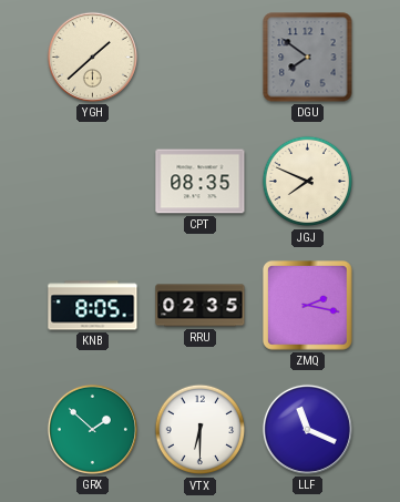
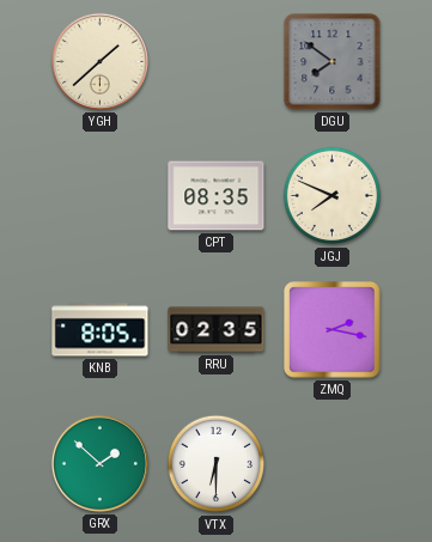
LLF: 11:19 -> none
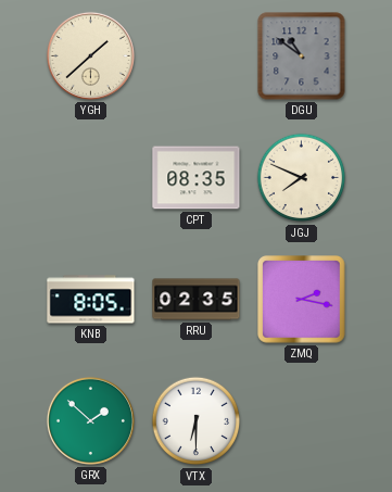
DGU: 7:51 -> 10:51
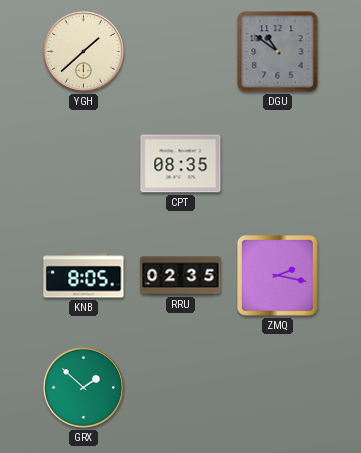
JGJ: 7:49 -> none
VTX: 6:30 -> none
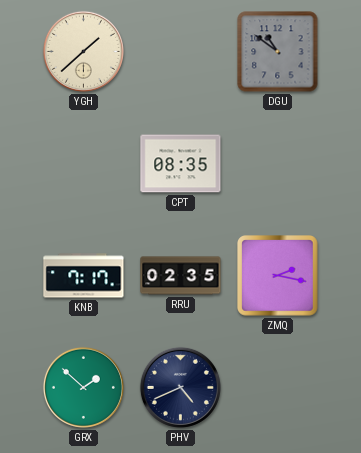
KNB: 8:05 -> 7:17
PHV: none -> 4:41
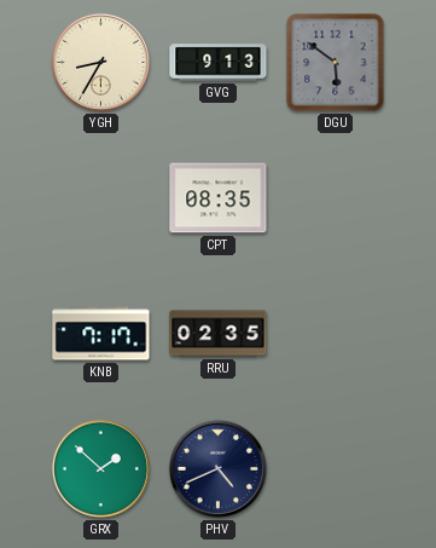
YGH: 1:38 -> 8:35
GVG: none -> 9:13
DGU: 10:51 -> 5:51
ZMQ: 2:17 -> none
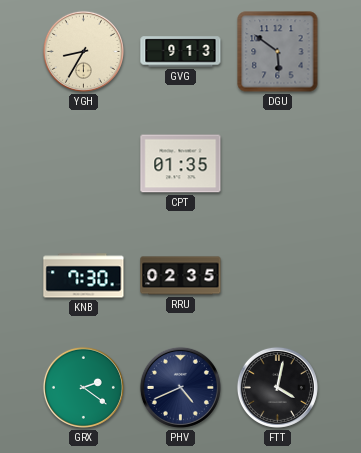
CPT: 08:35 -> 01:35
KNB: 7:17 -> 7:30
GRX: 1:52 -> 2:21
FTT: none -> 4:02
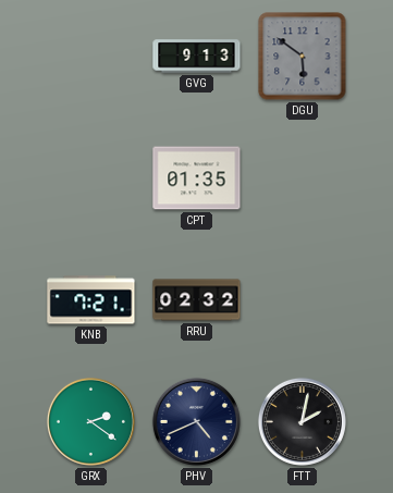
YGH: 8:35 -> none
KNB: 7:30 -> 7:21
RRU: 02:35 -> 02:32
FTT: 4:02 -> 2:02
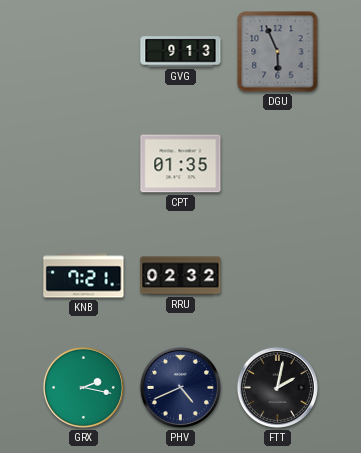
DGU: 5:51 -> 5:56
GRX: 2:21 -> 2:17
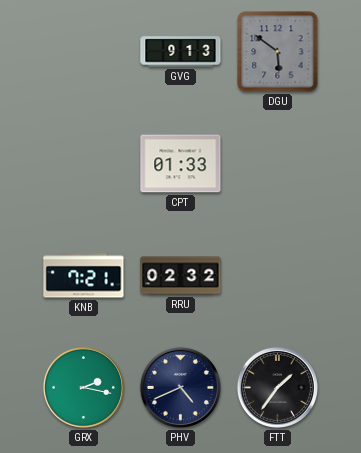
DGU: 5:56 -> 5:51
CPT: 01:35 -> 01:33
FTT: 2:02 -> 1:36
